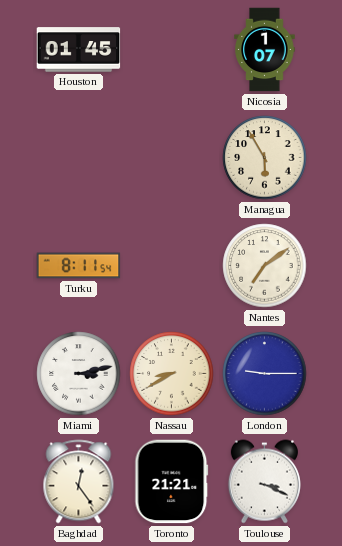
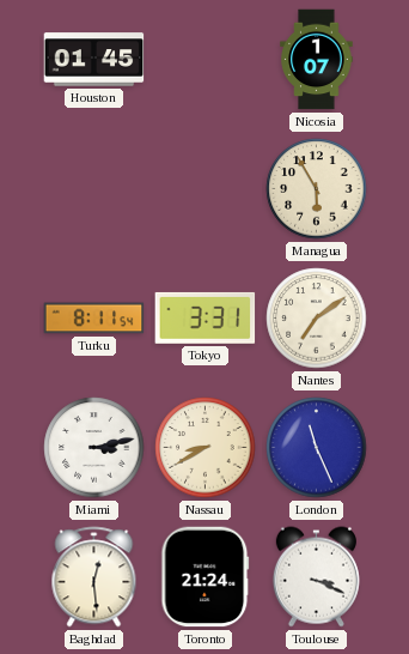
Tokyo: none -> 3:31
London: 9:15 -> 11:26
Baghdad: 12:24 -> 12:29
Toronto: 21:21 -> 21:24
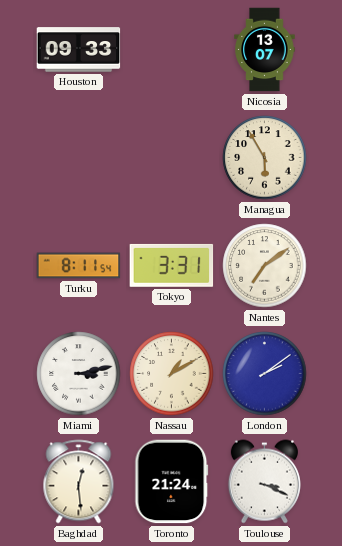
Houston: 01:45 -> 09:33
Nicosia: 1:07 -> 13:07
Nassau: 8:40 -> 1:10
London: 11:26 -> 2:09
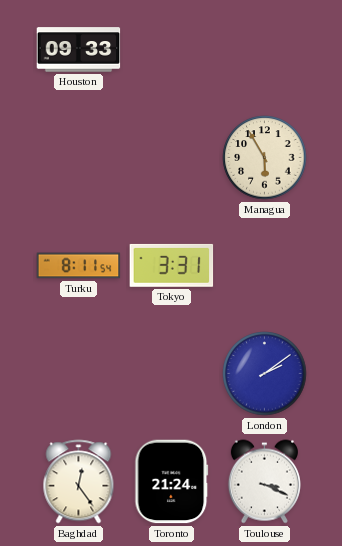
Nicosia: 13:07 -> none
Nantes: 7:09 -> none
Miami: 3:13 -> none
Nassau: 1:10 -> none
Baghdad: 12:29 -> 12:24
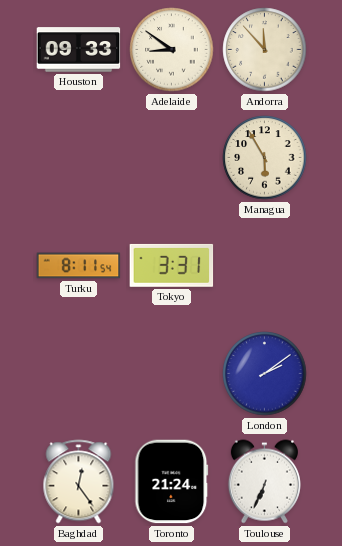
Adelaide: none -> 8:51
Andorra: none -> 11:53
Toulouse: 3:19 -> 6:34
